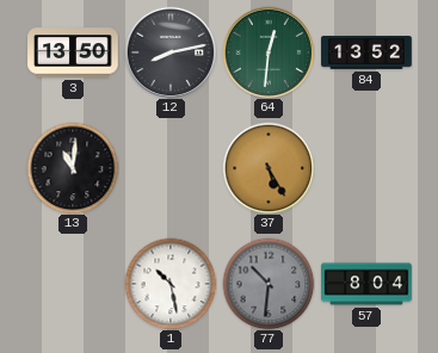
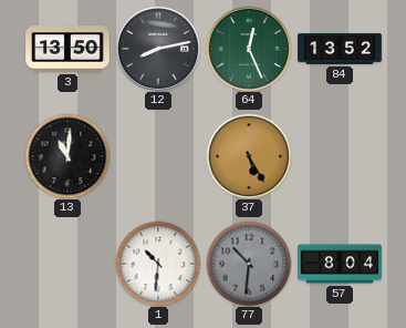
64: 12:31 -> 12:26
1: 10:28 -> 10:31
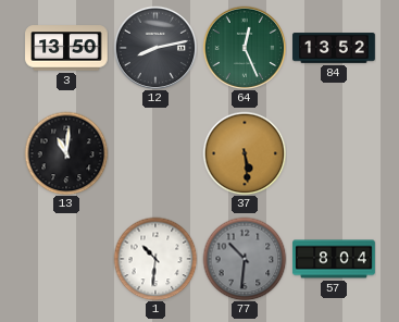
37: 5:25 -> 5:29
